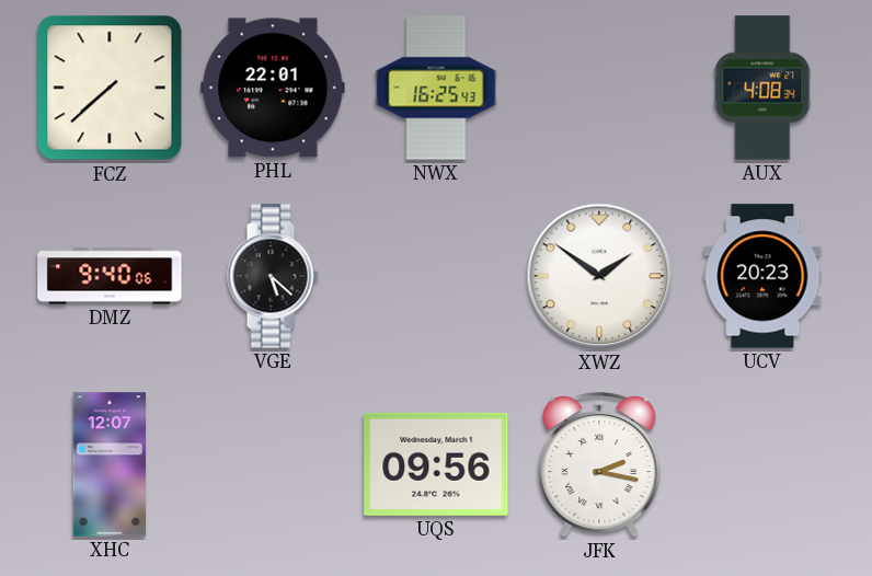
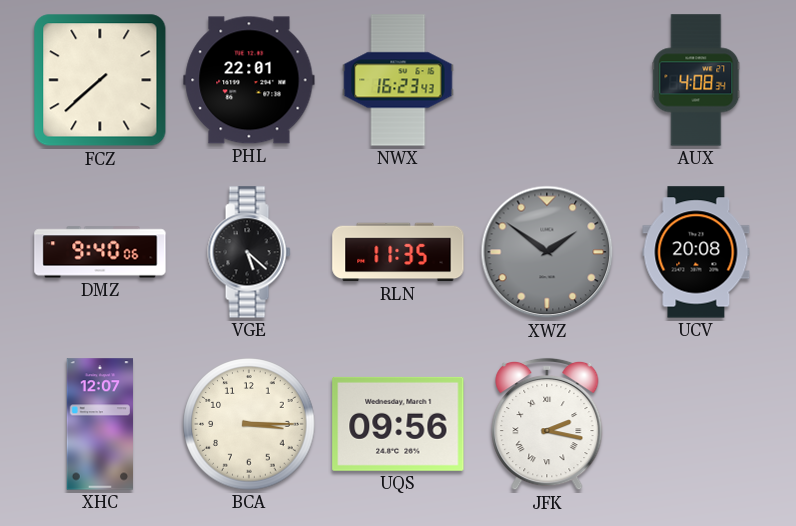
NWX: 16:25 -> 16:23
RLN: none -> 11:35
XWZ dial: white -> grey
UCV: 20:23 -> 20:08
BCA: none -> 3:15
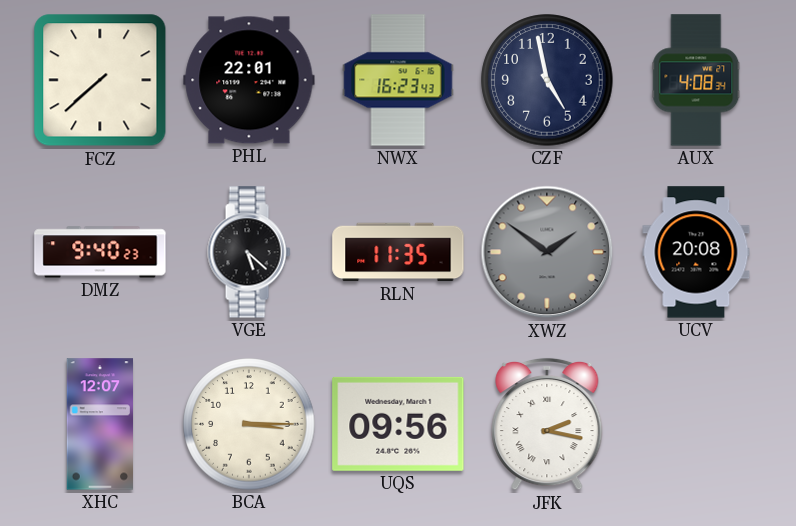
CZF: none -> 4:58
DMZ: 9:40:06 -> 9:40:23
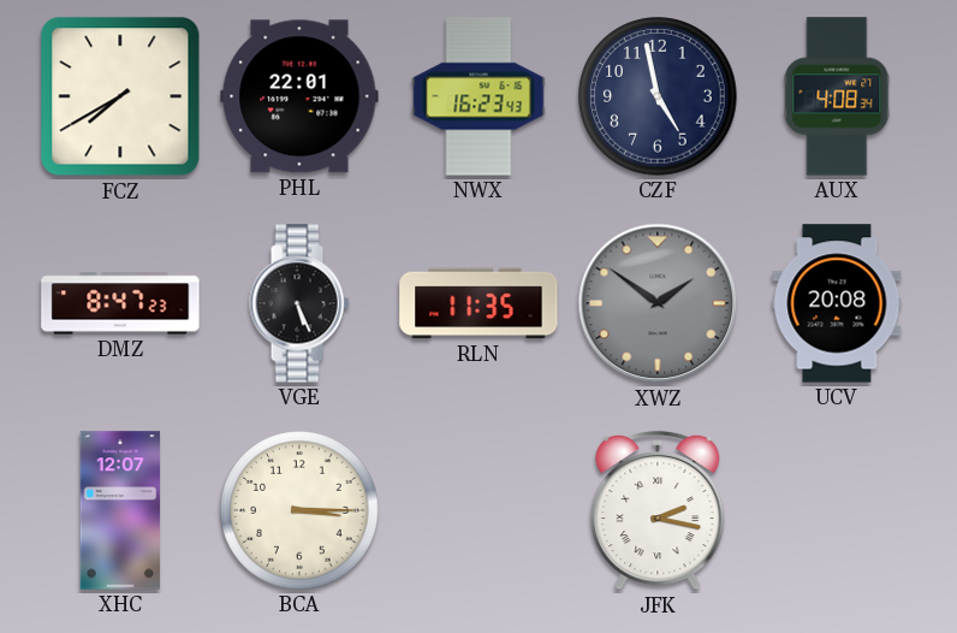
FCZ: 7:38 -> 7:40
DMZ: 9:40 -> 8:47
VGE: 5:22 -> 5:26
UQS: 09:56 -> none
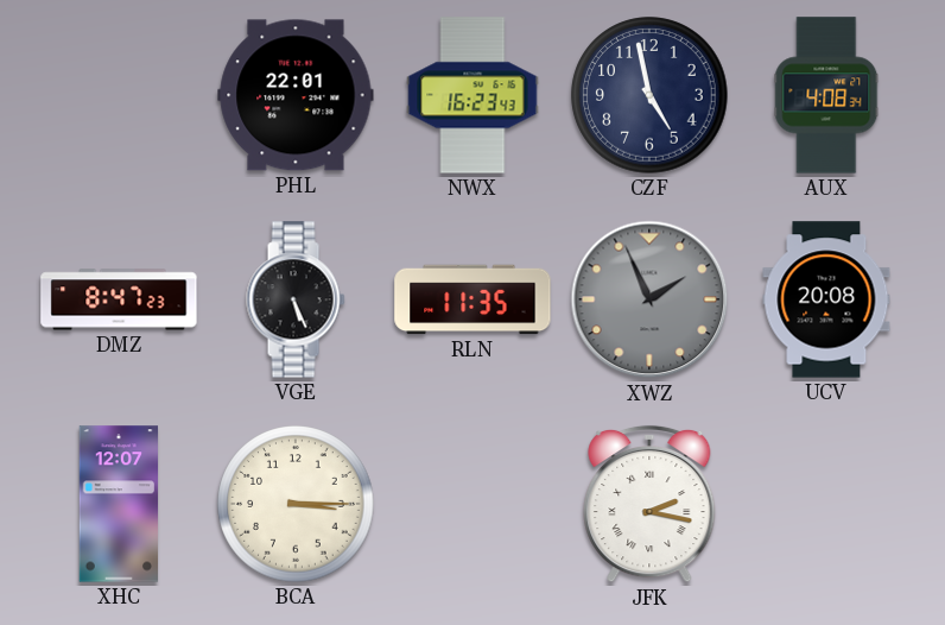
FCZ: 7:40 -> none
XWZ: 1:51 -> 1:56
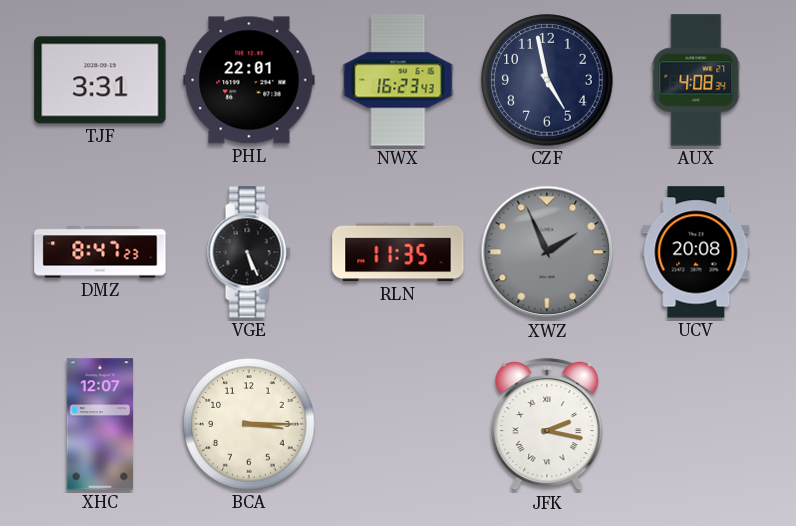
TJF: none -> 3:31
